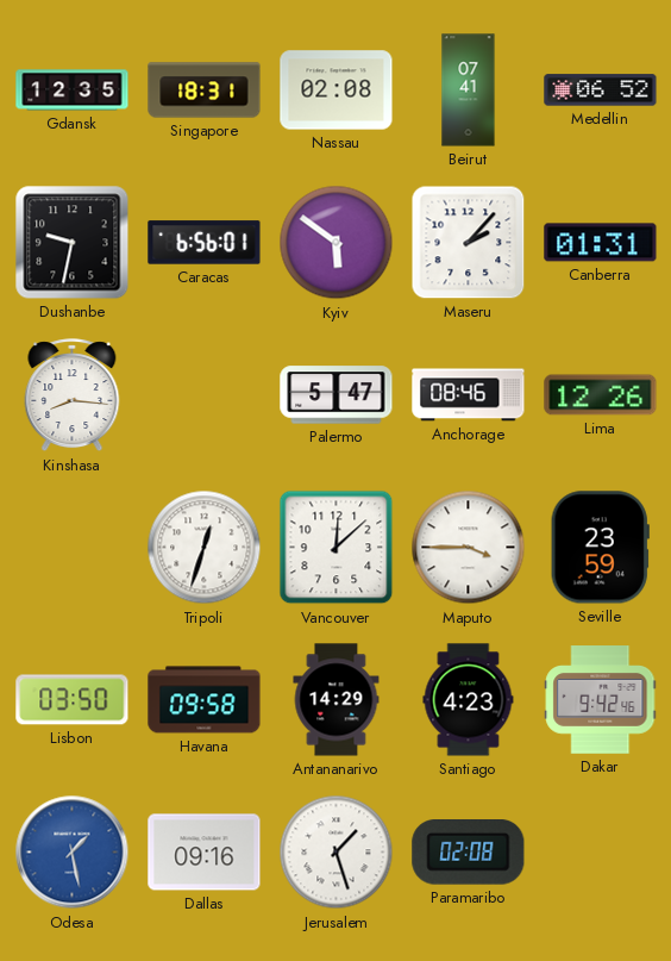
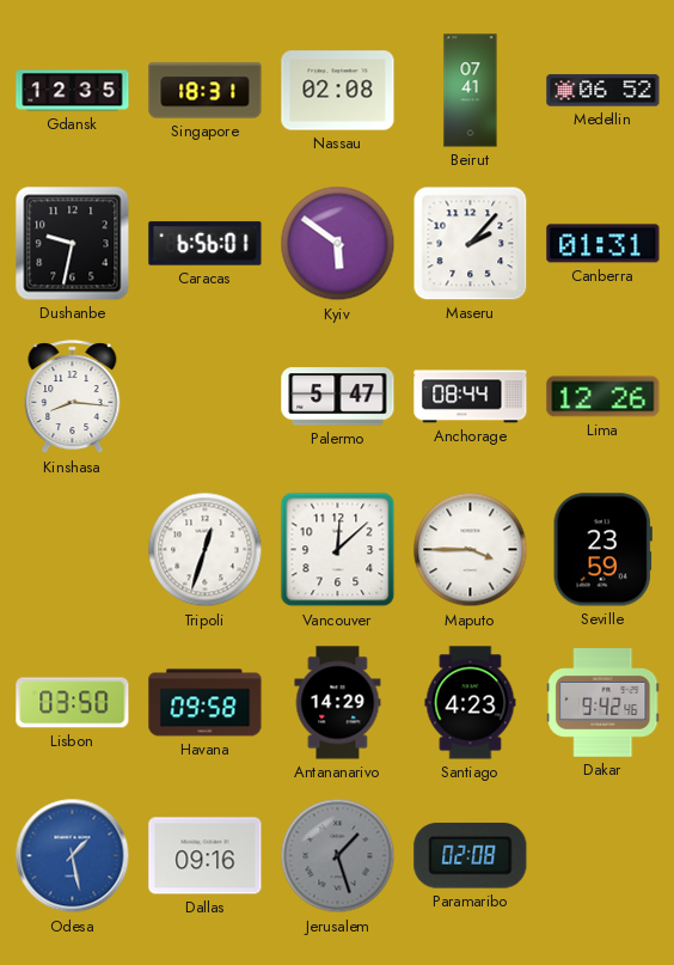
Anchorage: 08:46 -> 08:44
Jerusalem dial: white -> grey
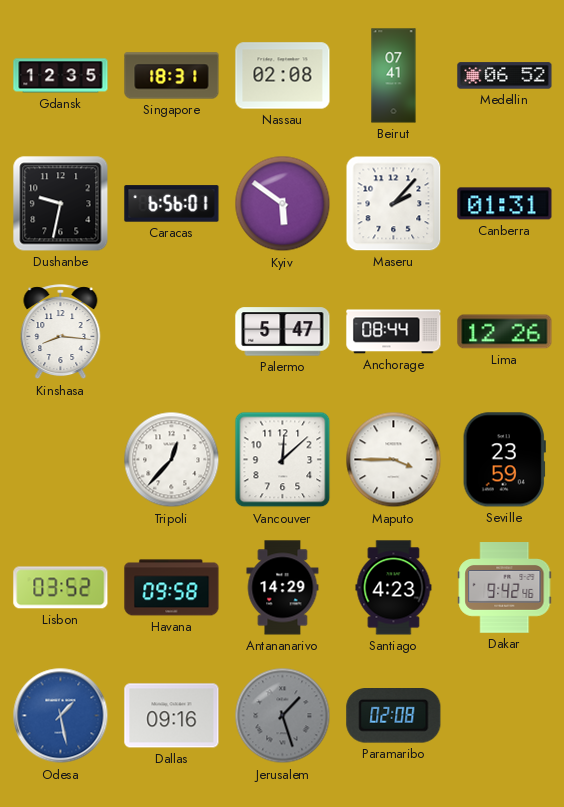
Tripoli: 12:33 -> 12:37
Lisbon: 03:50 -> 03:52
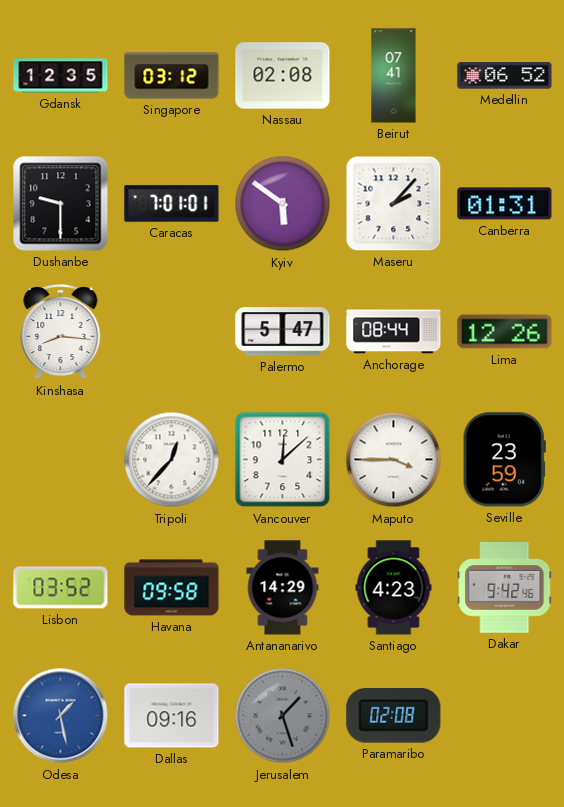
Singapore: 18:31 -> 03:12
Dushanbe: 9:32 -> 9:30
Caracas: 6:56 -> 7:01
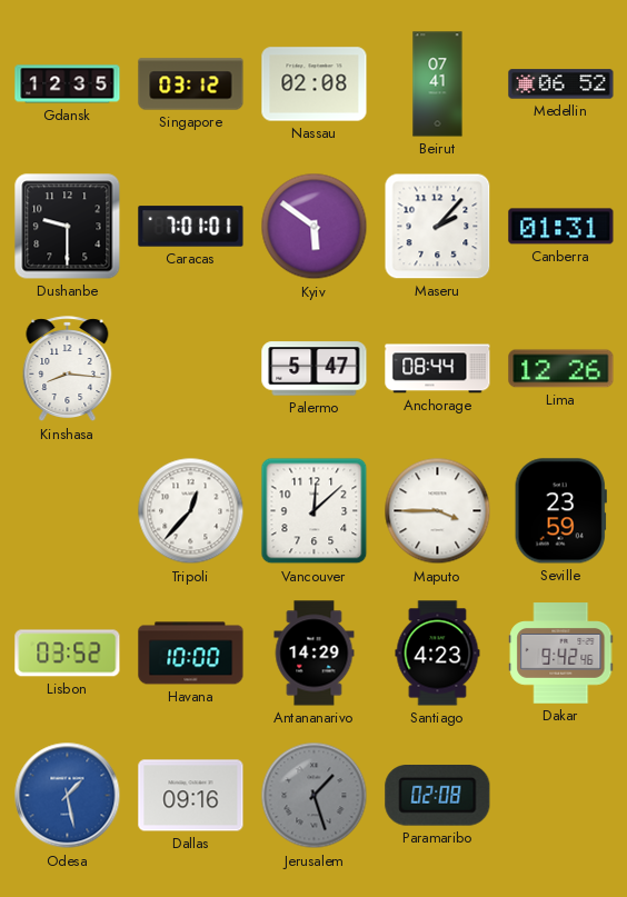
Havana: 09:58 -> 10:00
